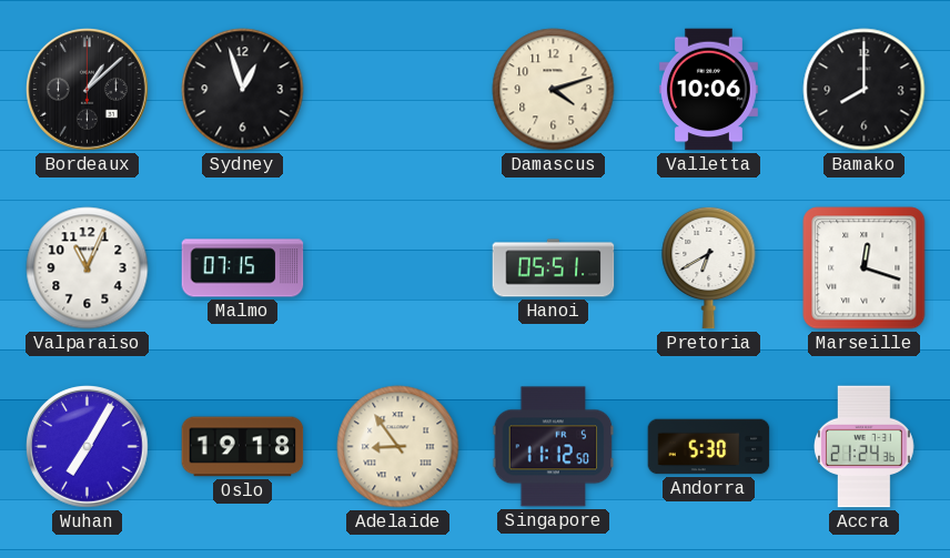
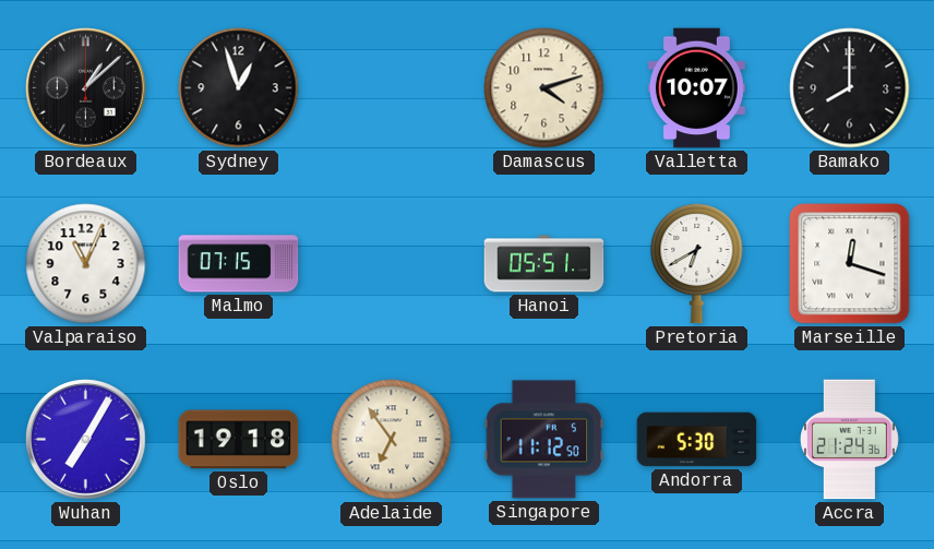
Valletta: 10:06 -> 10:07
Adelaide: 8:54 -> 6:54
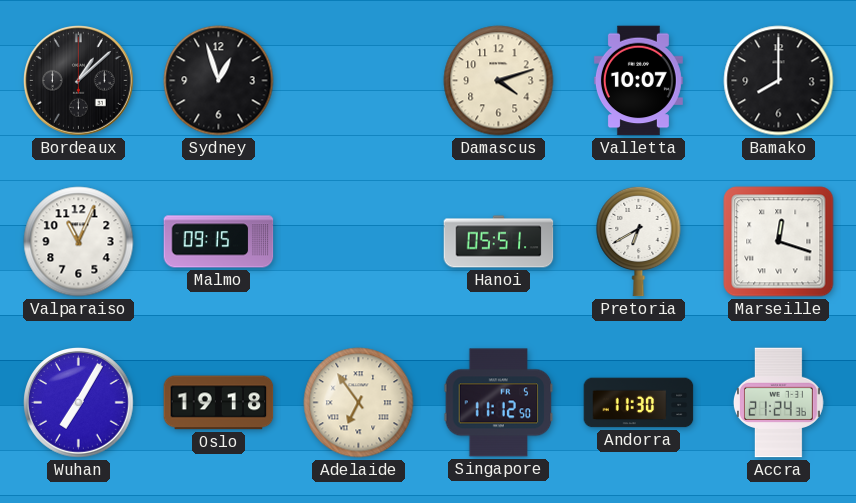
Malmo: 07:15 -> 09:15
Andorra: 5:30 -> 11:30
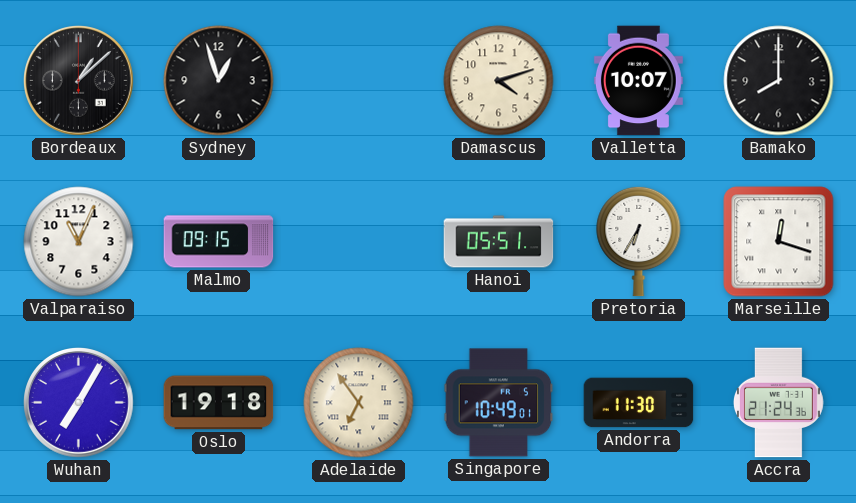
Pretoria: 6:40 -> 6:35
Singapore: 11:12 -> 10:49
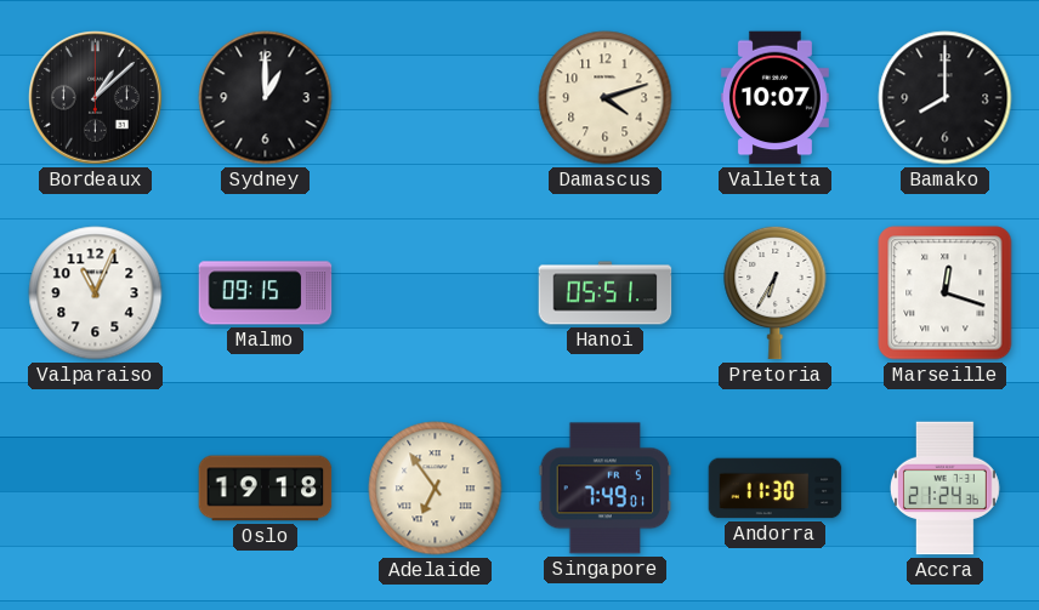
Sydney: 12:57 -> 1:00
Wuhan: 7:05 -> none
Singapore: 10:49 -> 7:49
